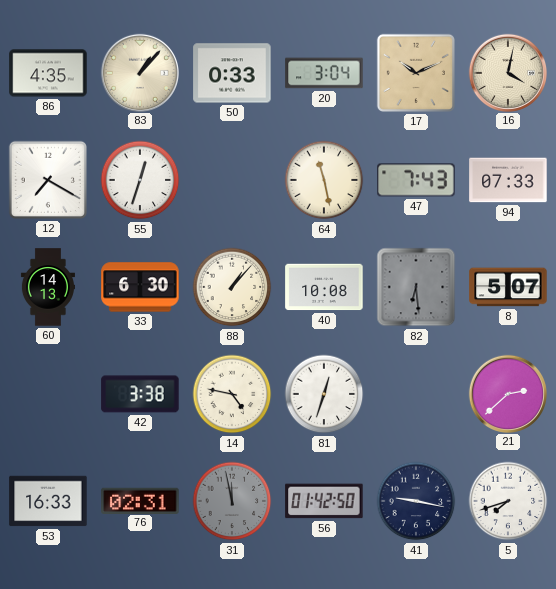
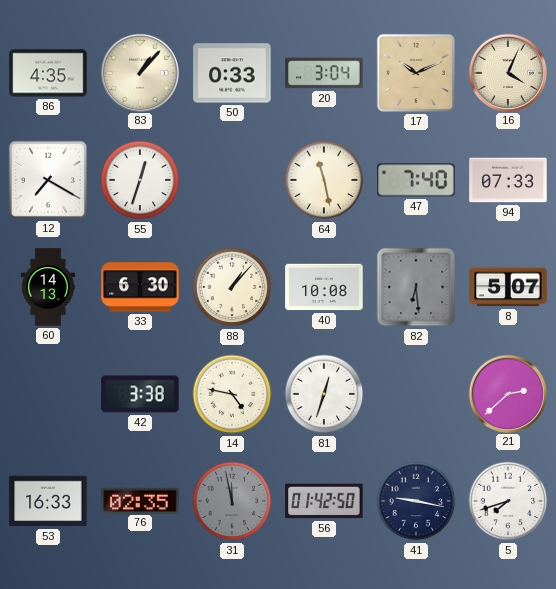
16: 4:02 -> 4:04
47: 7:43 -> 7:40
76: 02:31 -> 02:35
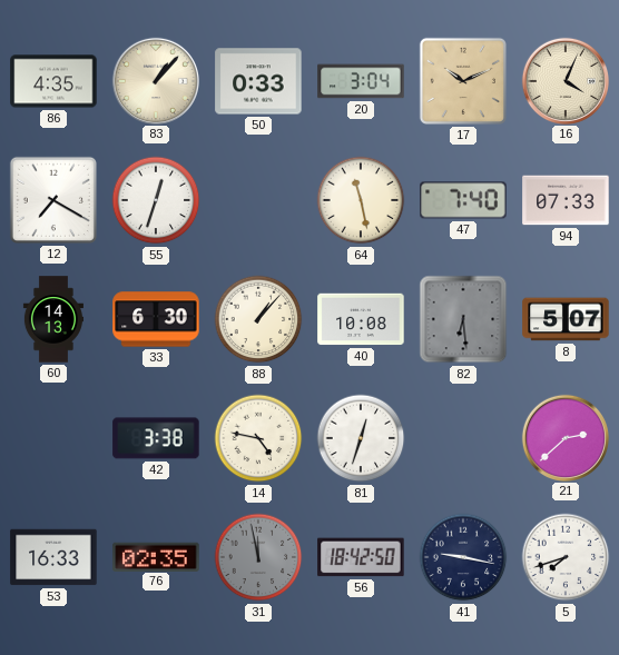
56: 01:42 -> 18:42
